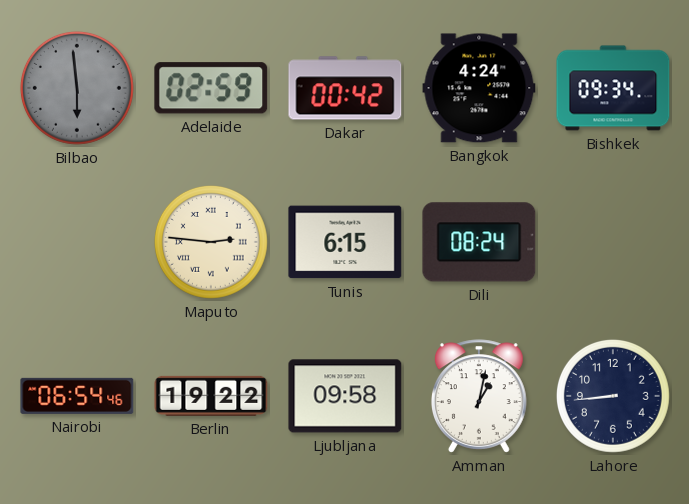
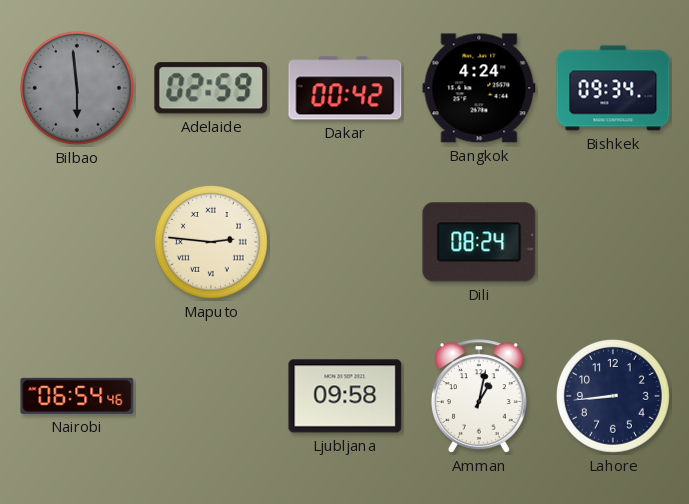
Tunis: 6:15 -> none
Berlin: 19:22 -> none
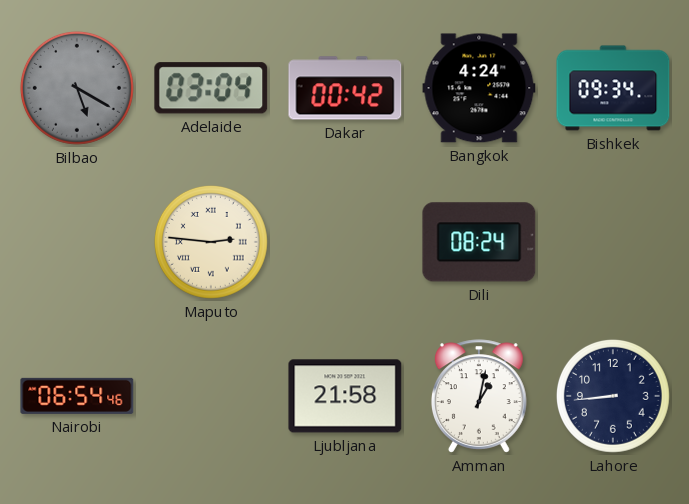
Bilbao: 5:59 -> 5:20
Adelaide: 02:59 -> 03:04
Ljubljana: 09:58 -> 21:58
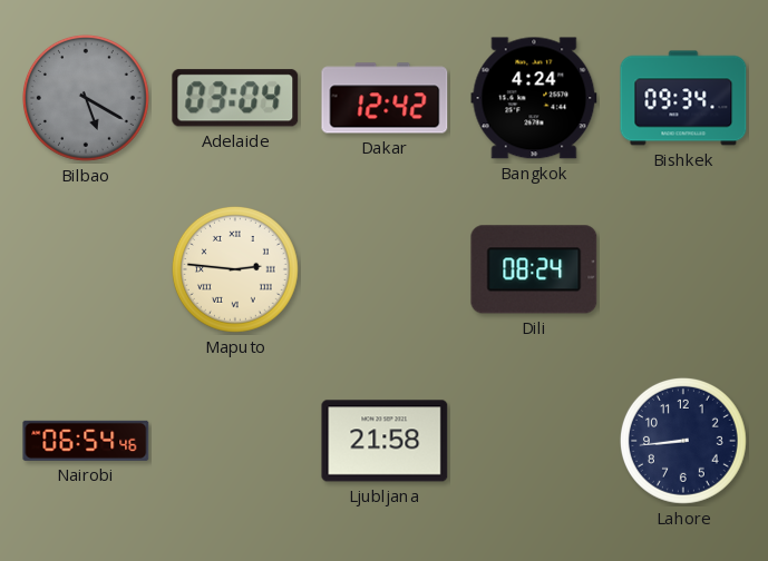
Dakar: 00:42 -> 12:42
Amman: 1:02 -> none
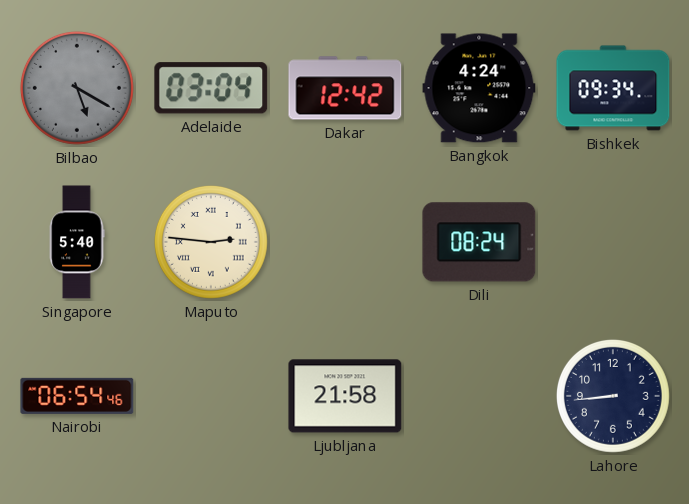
Singapore: none -> 5:40
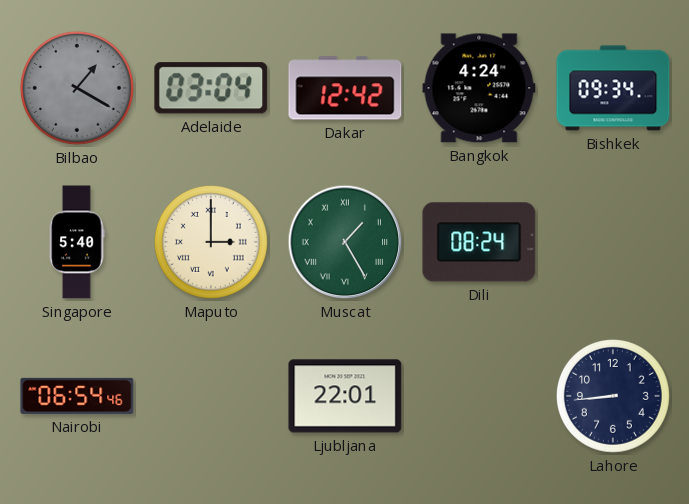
Bilbao: 5:20 -> 1:20
Maputo: 2:46 -> 3:00
Muscat: none -> 1:25
Ljubljana: 21:58 -> 22:01
